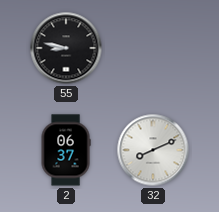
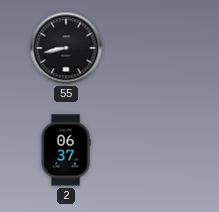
55: 8:47 -> 8:43
32: 8:11 -> none
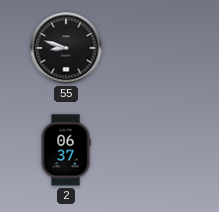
55: 8:43 -> 8:48
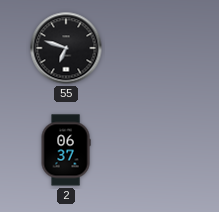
55: 8:48 -> 6:48
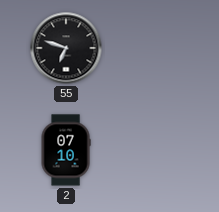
2: 06:37 -> 07:10
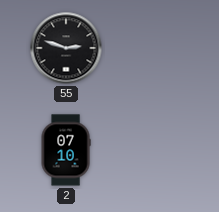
55: 6:48 -> 2:48
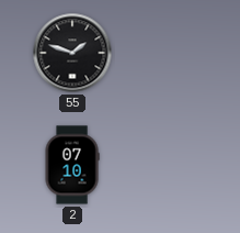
55: 2:48 -> 1:48
